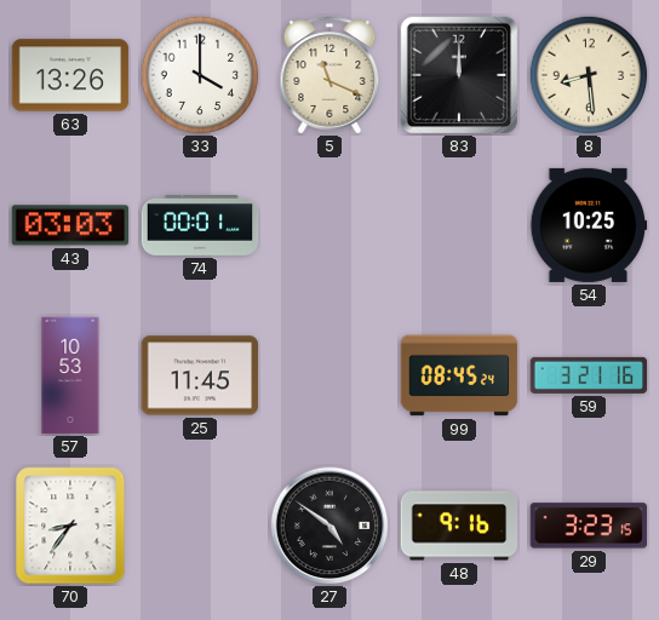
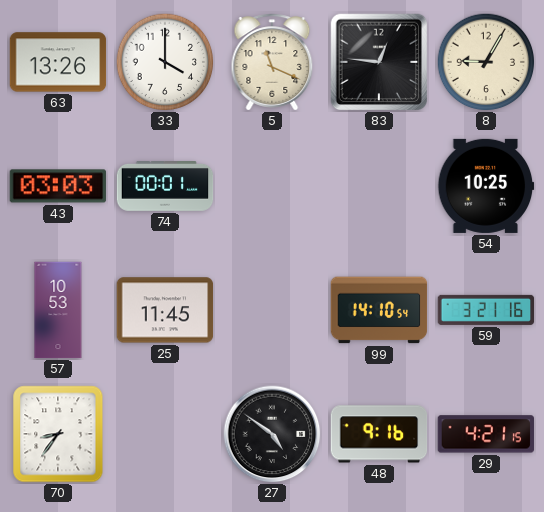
83: 12:00 -> 12:46
8: 8:29 -> 9:05
99: 08:45 -> 14:10
29: 3:23 -> 4:21
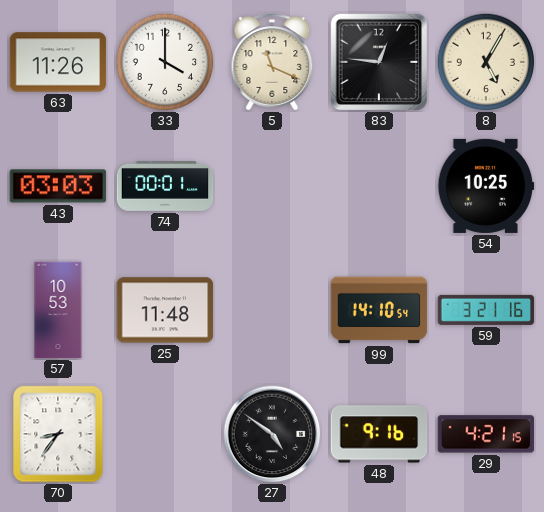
63: 13:26 -> 11:26
8: 9:05 -> 5:05
25: 11:45 -> 11:48
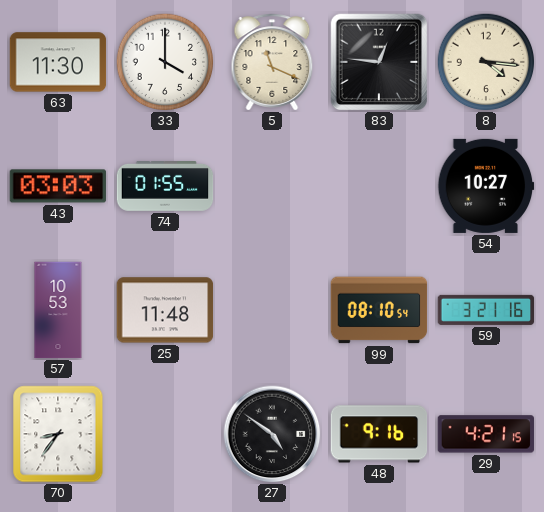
63: 11:26 -> 11:30
8: 5:05 -> 4:16
74: 00:01 -> 01:55
54: 10:25 -> 10:27
99: 14:10 -> 08:10
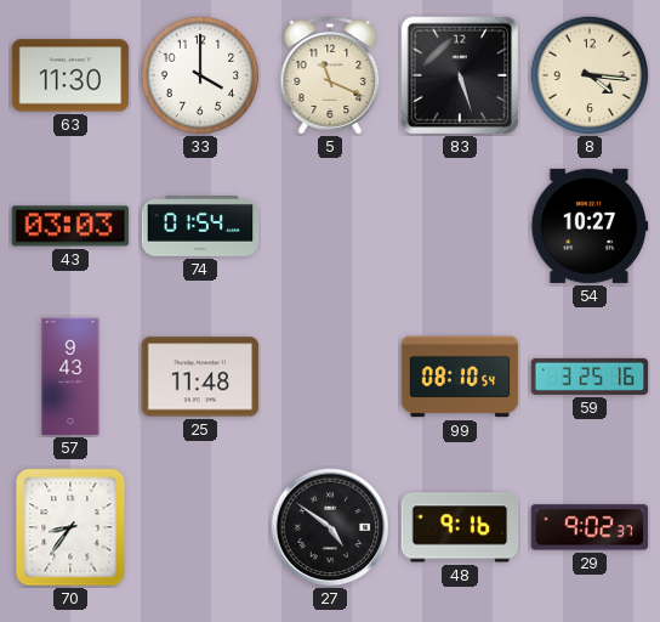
83: 12:46 -> 5:27
74: 01:55 -> 01:54
57: 10:53 -> 9:43
59: 3:21 -> 3:25
29: 4:21 -> 9:02
